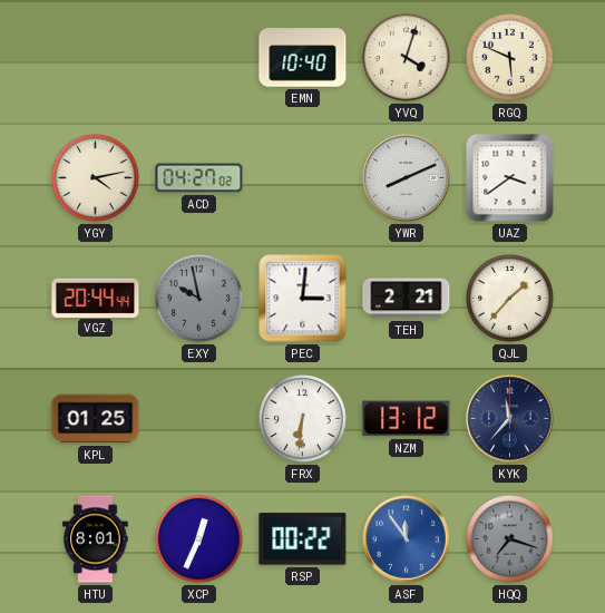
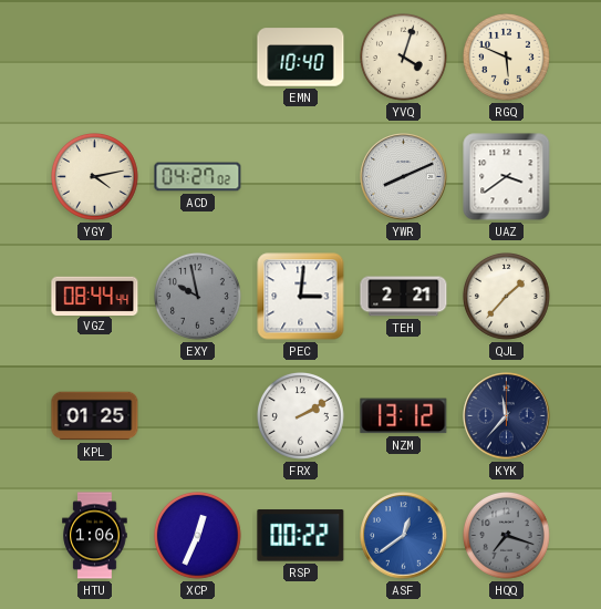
VGZ: 20:44 -> 08:44
FRX: 6:31 -> 2:10
HTU: 8:01 -> 1:06
ASF: 11:54 -> 12:39
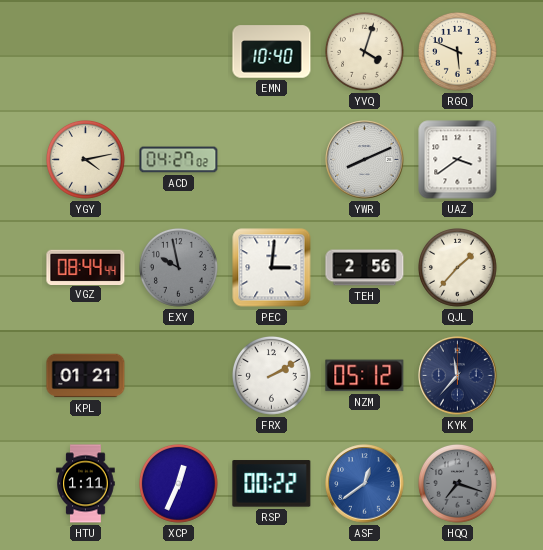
TEH: 2:21 -> 2:56
KPL: 01:25 -> 01:21
NZM: 13:12 -> 05:12
HTU: 1:06 -> 1:11
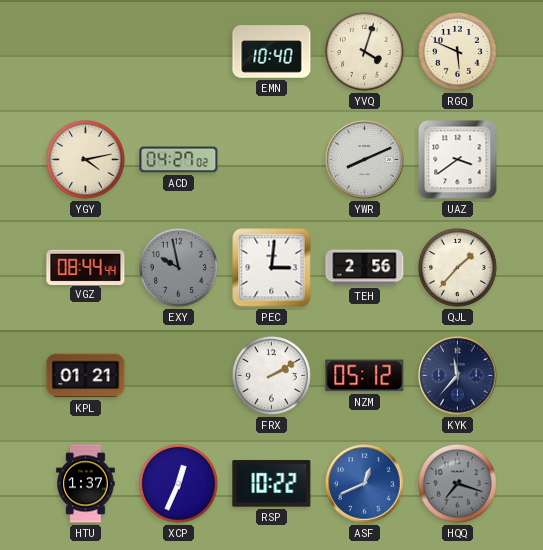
HTU: 1:11 -> 1:37
RSP: 00:22 -> 10:22
ASF: 12:39 -> 12:41
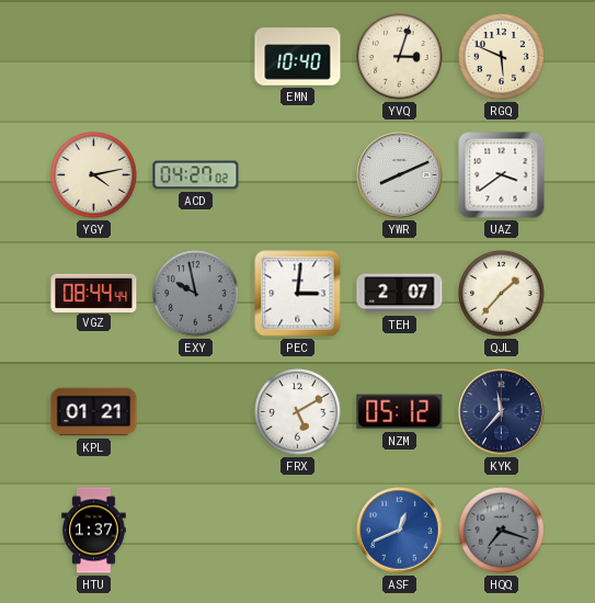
YVQ: 4:03 -> 3:03
TEH: 2:56 -> 2:07
FRX: 2:10 -> 5:10
XCP: 12:34 -> none
RSP: 10:22 -> none
